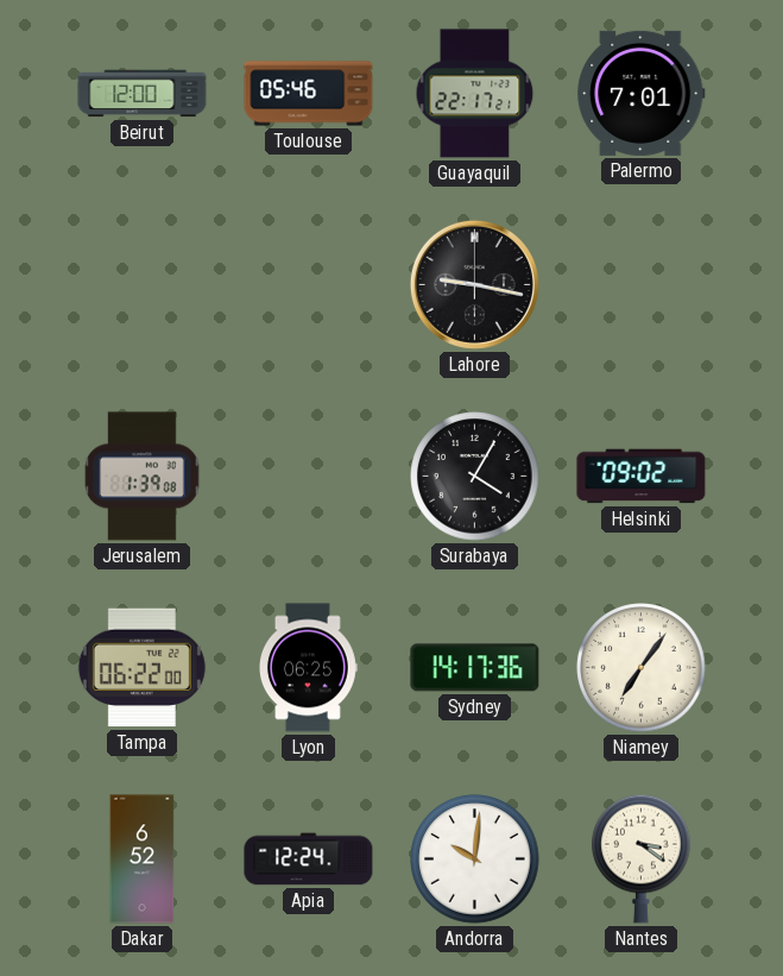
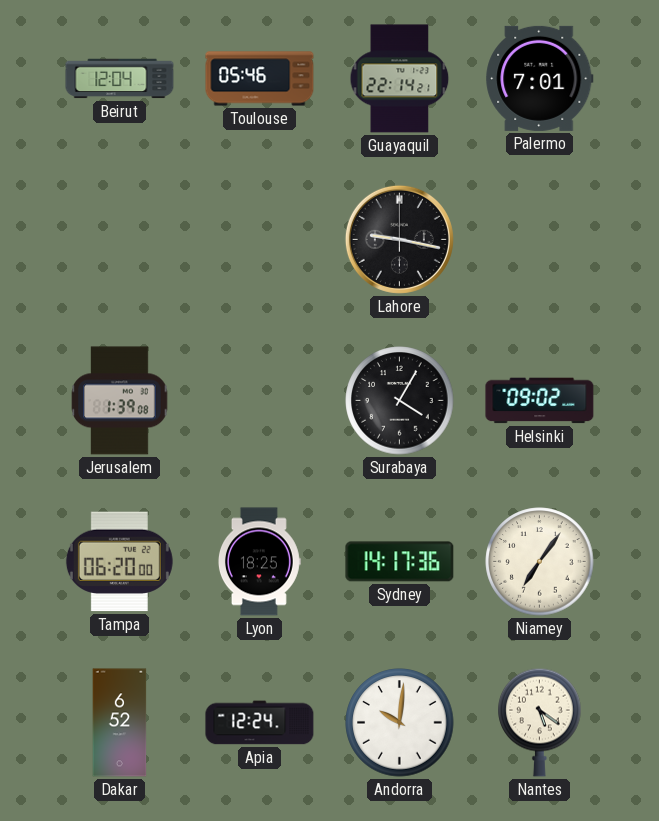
Beirut: 12:00 -> 12:04
Guayaquil: 22:17 -> 22:14
Tampa: 06:22 -> 06:20
Lyon: 06:25 -> 18:25
Nantes: 3:21 -> 5:21
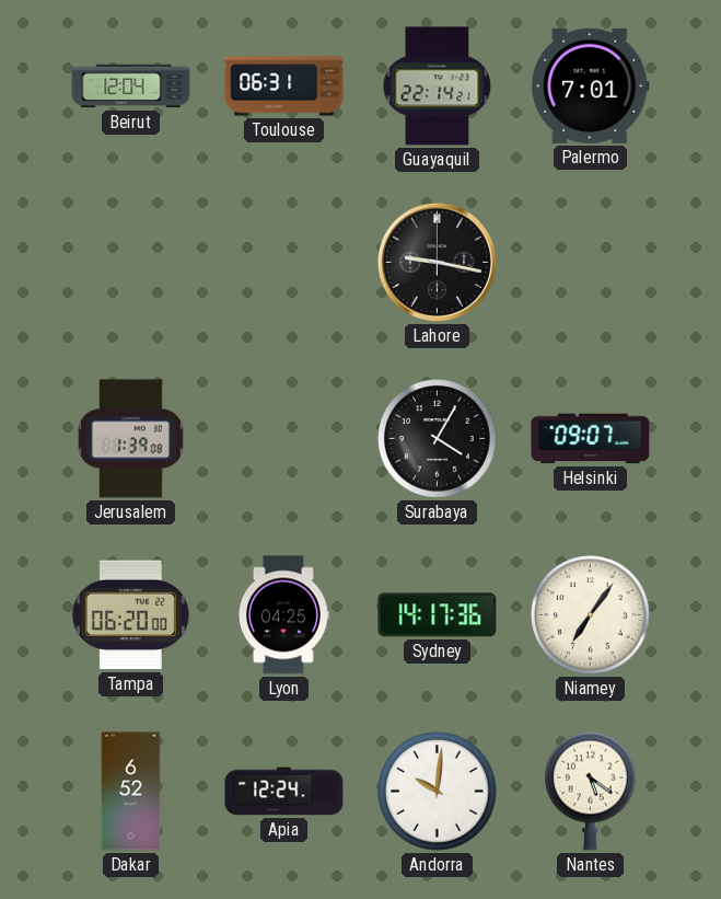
Toulouse: 05:46 -> 06:31
Helsinki: 09:02 -> 09:07
Lyon: 18:25 -> 04:25
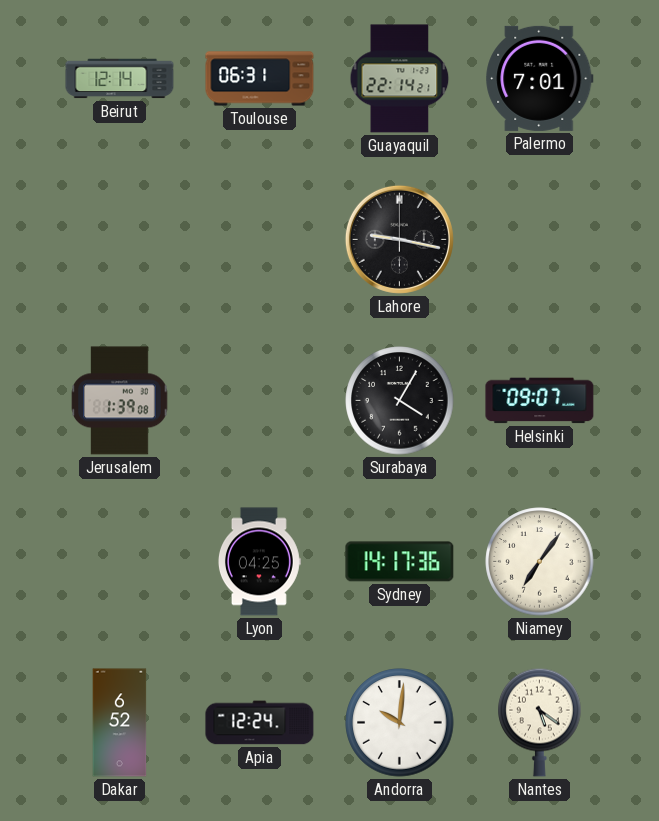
Beirut: 12:04 -> 12:14
Tampa: 06:20 -> none
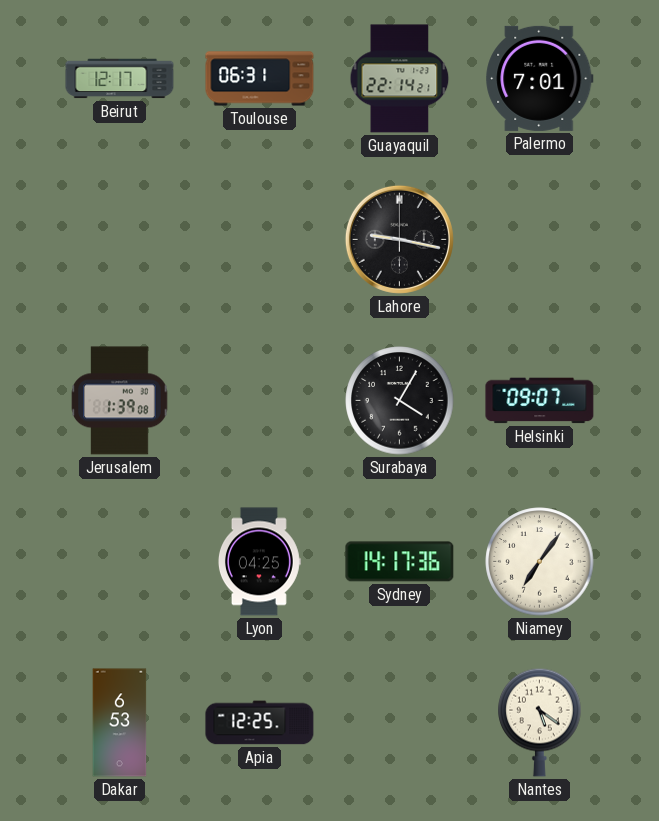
Beirut: 12:14 -> 12:17
Dakar: 6:52 -> 6:53
Apia: 12:24 -> 12:25
Andorra: 10:01 -> none
